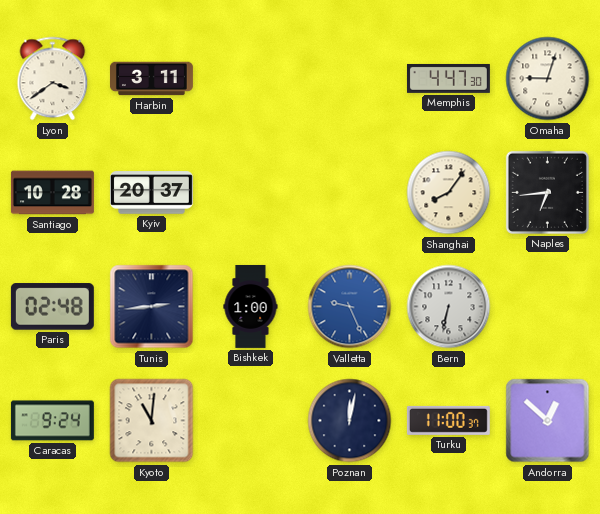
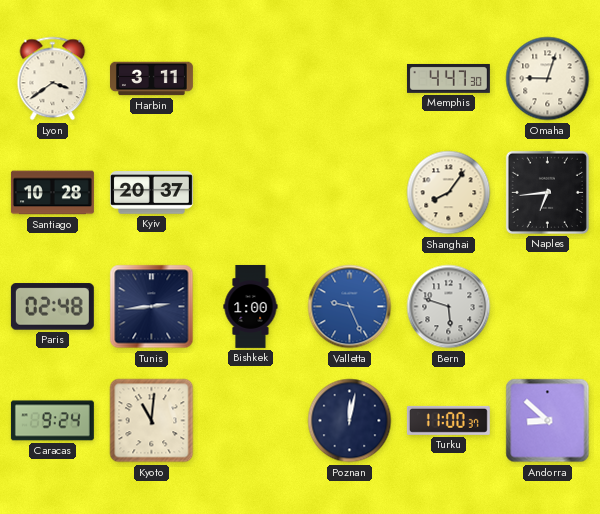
Bern: 6:32 -> 5:48
Andorra: 12:52 -> 8:52
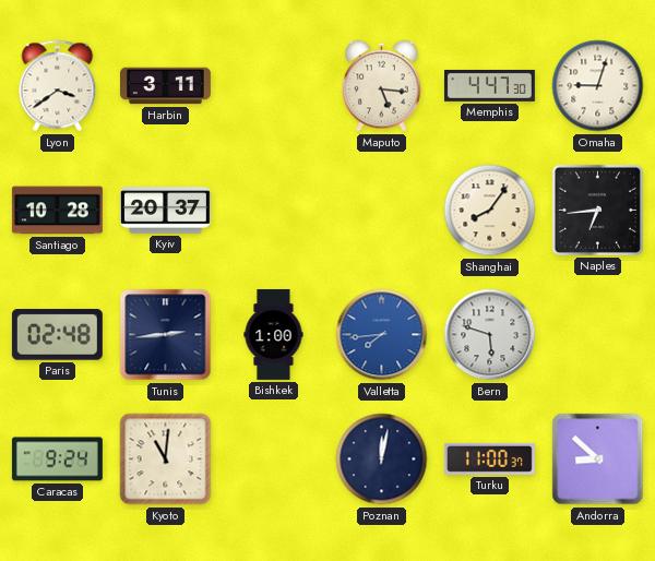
Maputo: none -> 5:16
Valletta: 9:26 -> 7:44
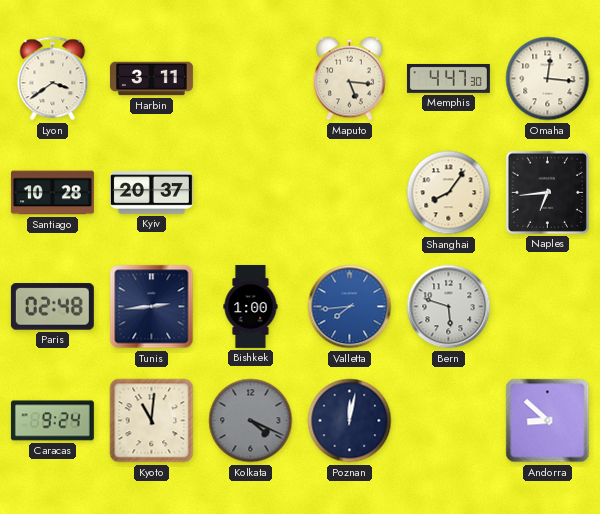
Omaha: 9:03 -> 12:16
Kolkata: none -> 4:19
Turku: 11:00 -> none
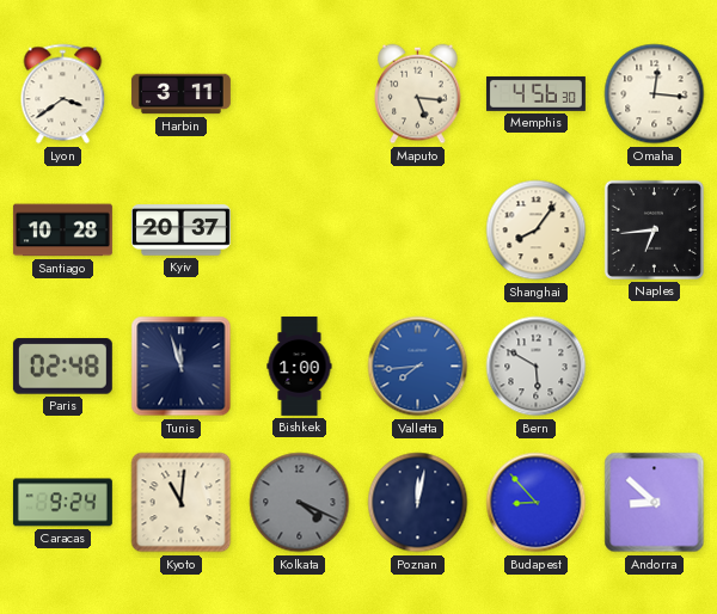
Memphis: 4:47 -> 4:56
Tunis: 2:44 -> 11:57
Bern: 5:48 -> 5:50
Budapest: none -> 8:53
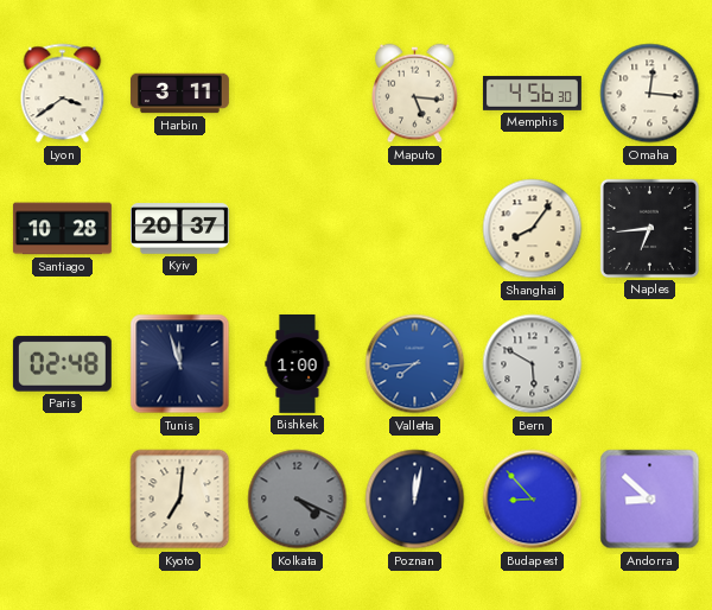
Caracas: 9:24 -> none
Kyoto: 11:01 -> 7:01
